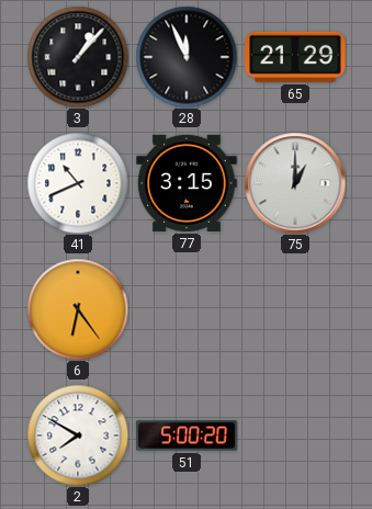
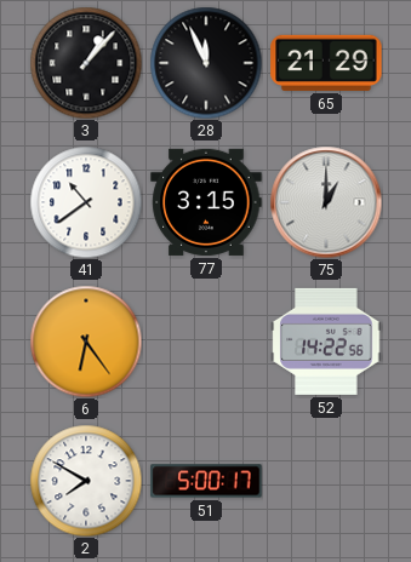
41: 10:41 -> 10:39
52: none -> 14:22
51: 5:00:20 -> 5:00:17
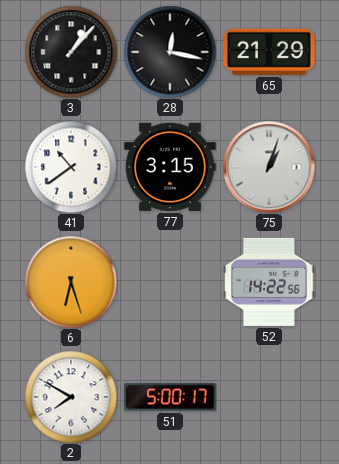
28: 11:56 -> 12:17
75: 1:00 -> 1:03
6: 6:24 -> 6:27
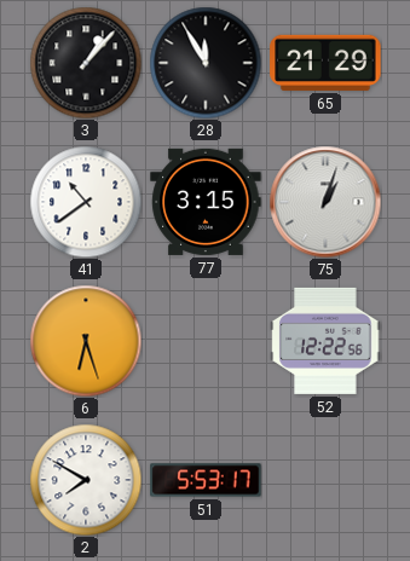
28: 12:17 -> 11:55
52: 14:22 -> 12:22
51: 5:00 -> 5:53
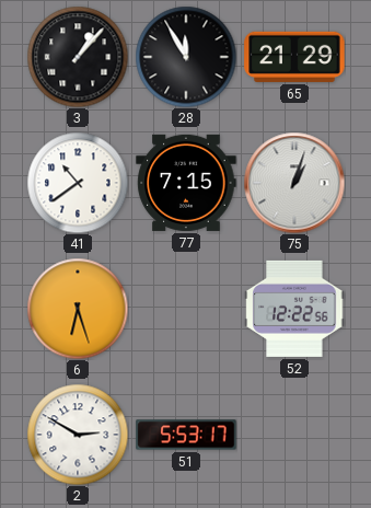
77: 3:15 -> 7:15
2: 7:50 -> 2:50
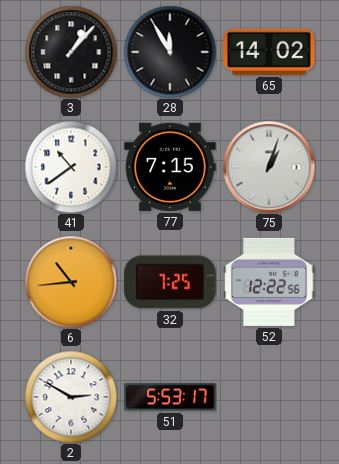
65: 21:29 -> 14:02
6: 6:27 -> 10:44
32: none -> 7:25
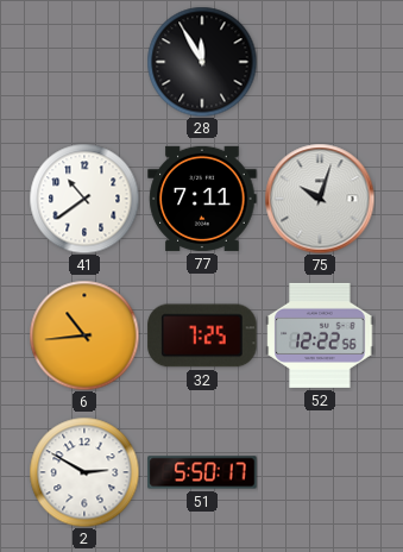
3: 1:07 -> none
65: 14:02 -> none
77: 7:15 -> 7:11
75: 1:03 -> 10:03
51: 5:53 -> 5:50
